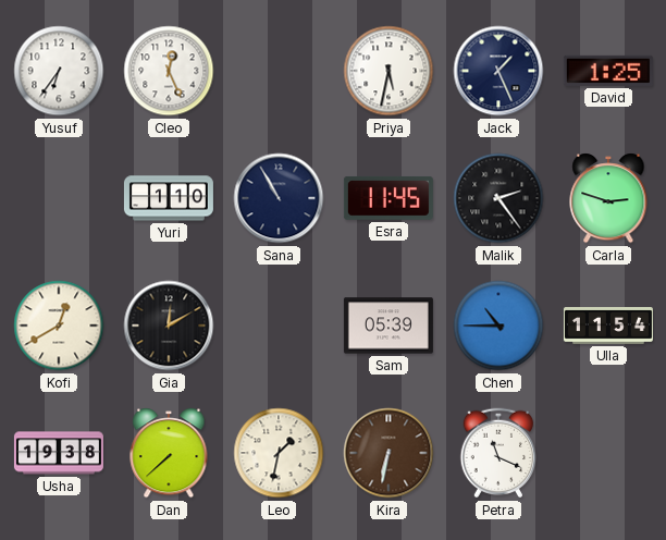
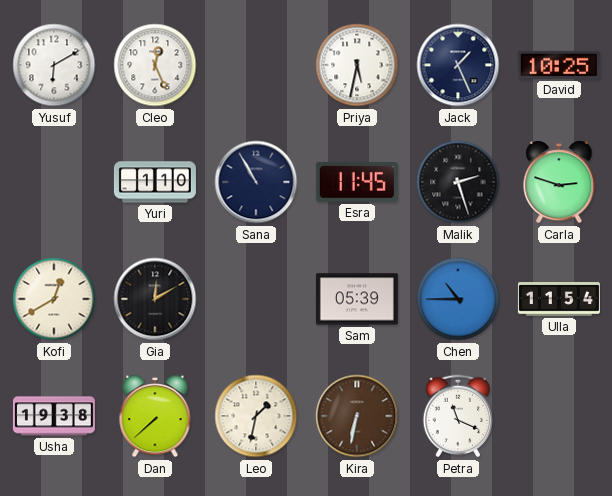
Yusuf: 6:36 -> 6:10
David: 1:25 -> 10:25
Malik: 2:24 -> 2:27
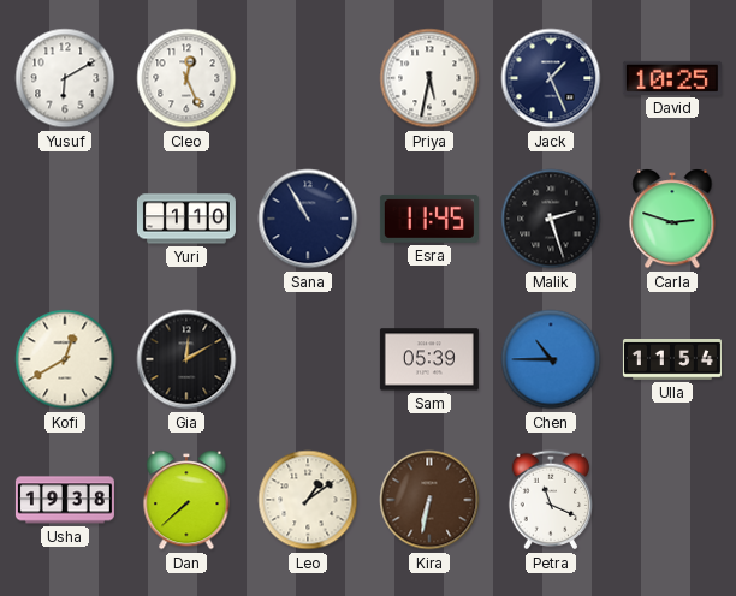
Leo: 1:32 -> 1:09
